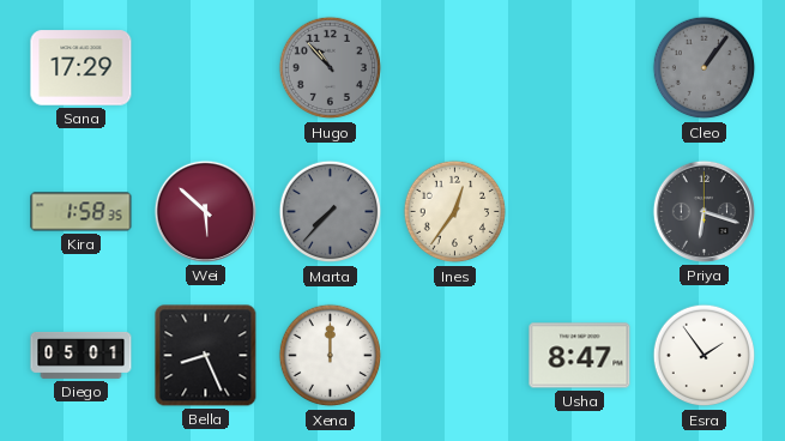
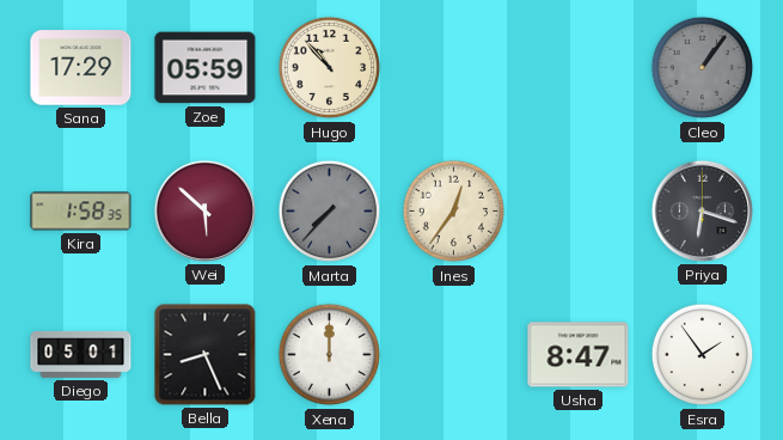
Zoe: none -> 05:59
Hugo dial: grey -> cream
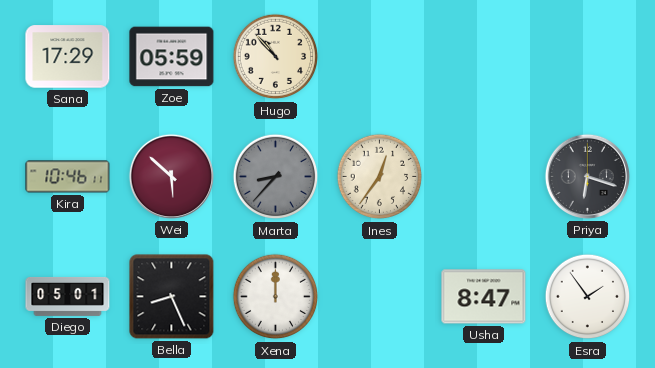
Cleo: 1:06 -> none
Kira: 1:58 -> 10:46
Marta: 7:37 -> 8:37
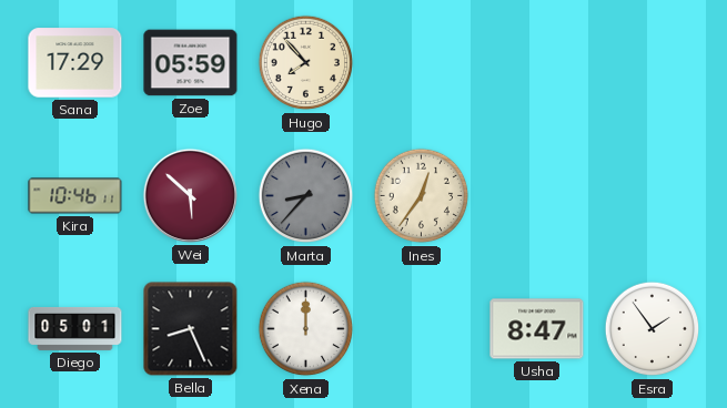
Hugo: 10:53 -> 7:53
Priya: 6:18 -> none
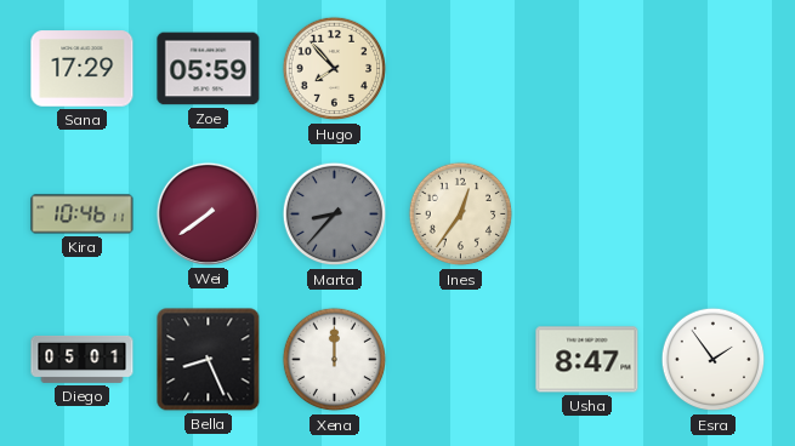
Wei: 5:52 -> 7:39
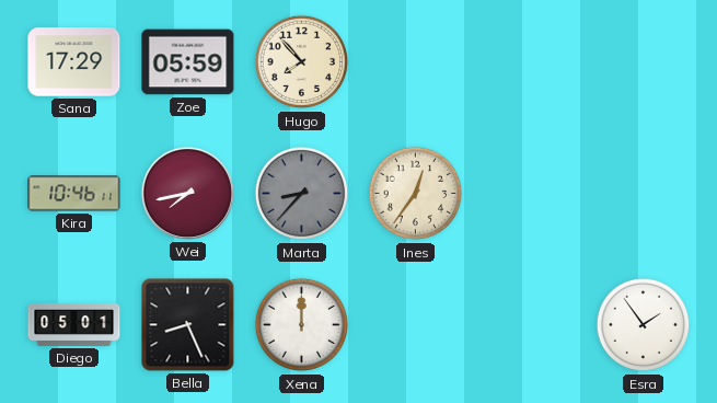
Wei: 7:39 -> 7:43
Usha: 8:47 -> none
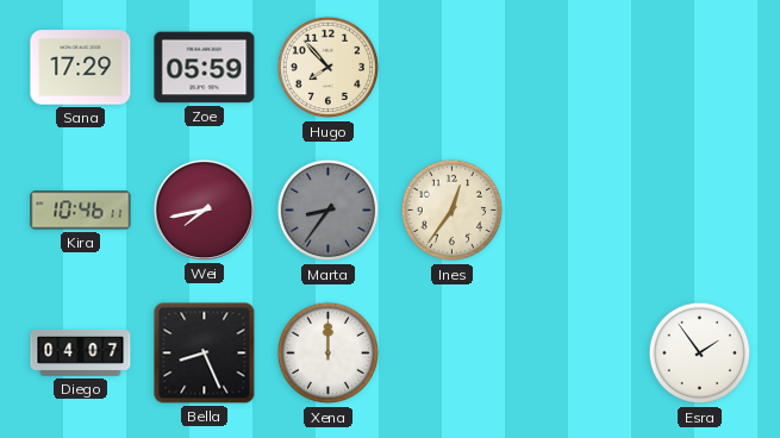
Marta: 8:37 -> 8:36
Diego: 05:01 -> 04:07
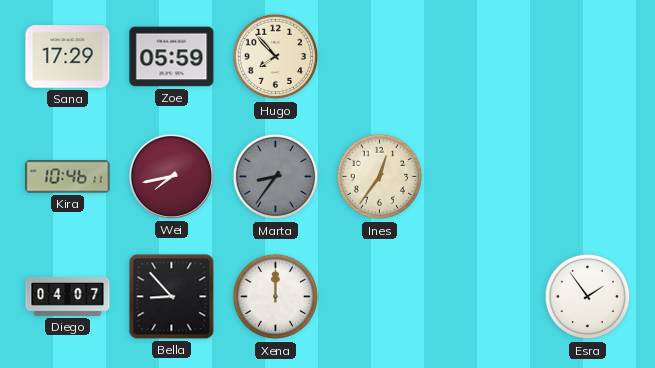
Bella: 8:26 -> 8:53
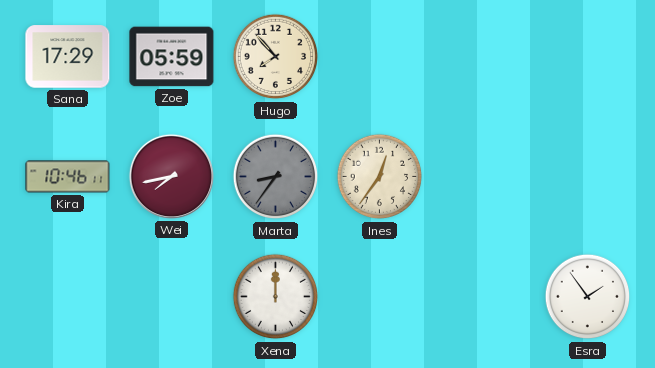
Diego: 04:07 -> none
Bella: 8:53 -> none
